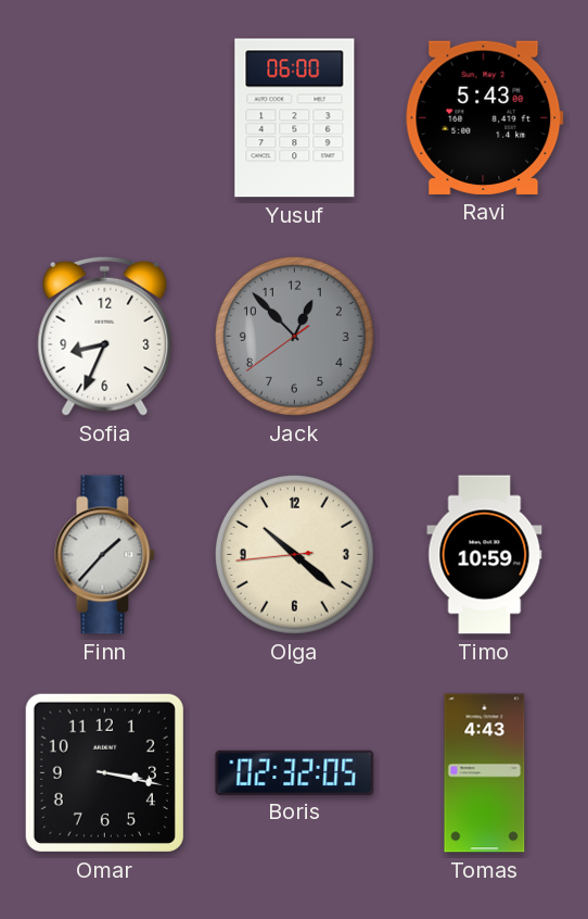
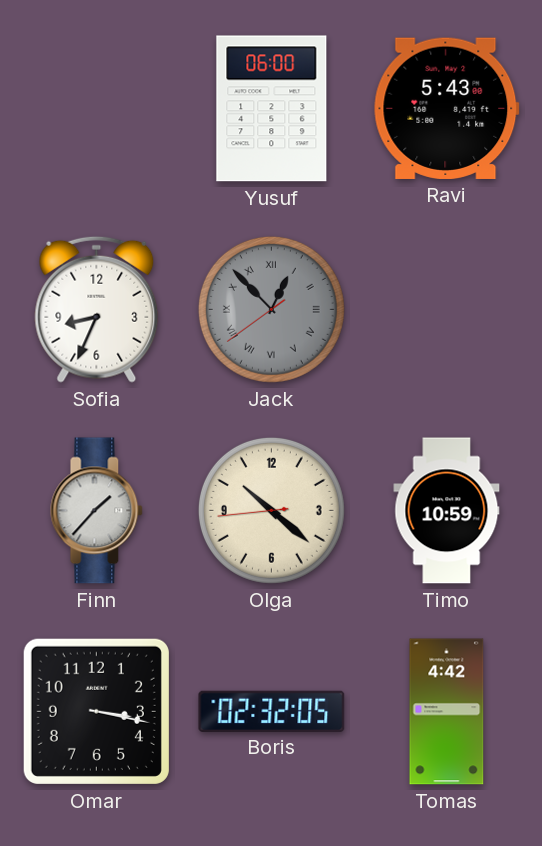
Jack numerals: Arabic -> Roman
Tomas: 4:43 -> 4:42
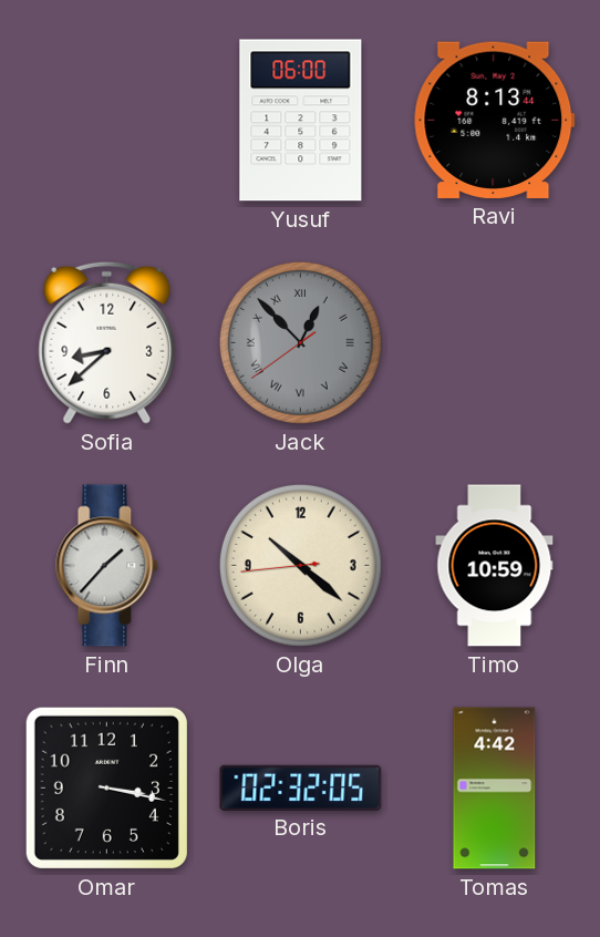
Ravi: 5:43 -> 8:13
Sofia: 8:34 -> 8:38
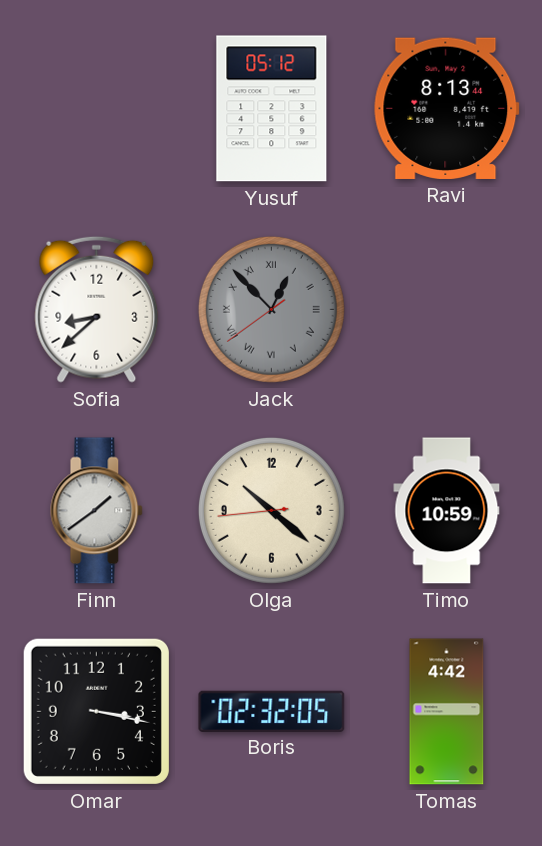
Yusuf: 06:00 -> 05:12
Finn: 1:37 -> 1:39
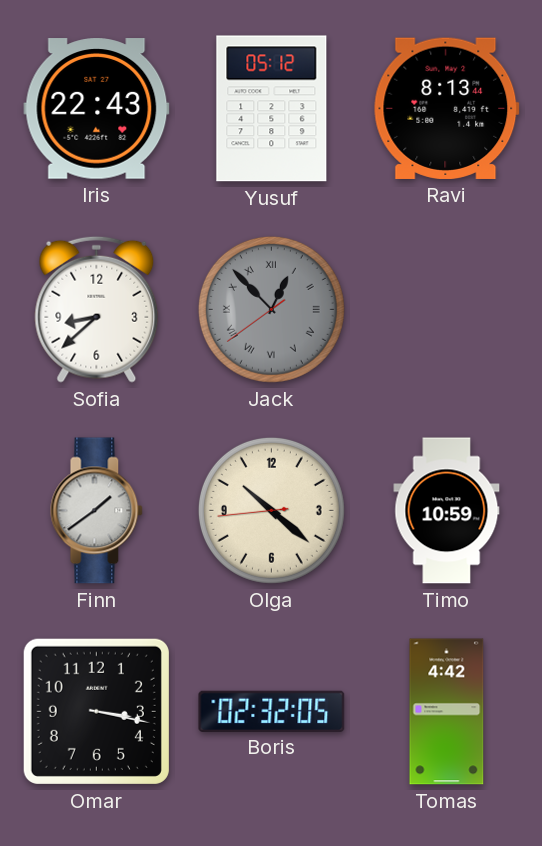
Iris: none -> 22:43
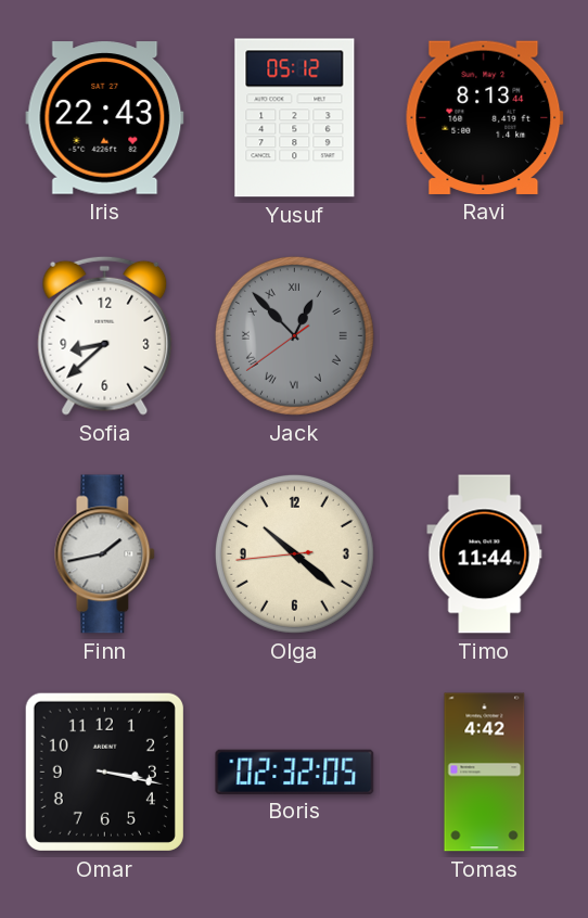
Finn: 1:39 -> 1:43
Timo: 10:59 -> 11:44
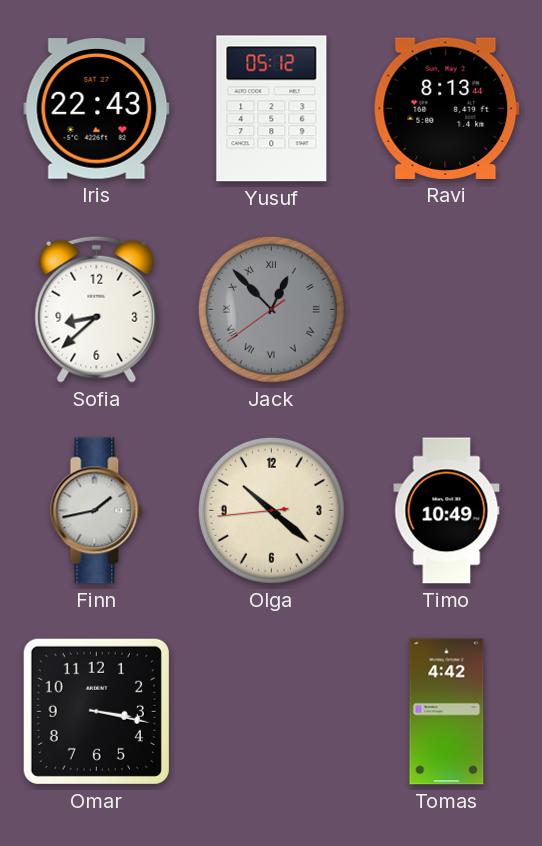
Timo: 11:44 -> 10:49
Boris: 02:32 -> none
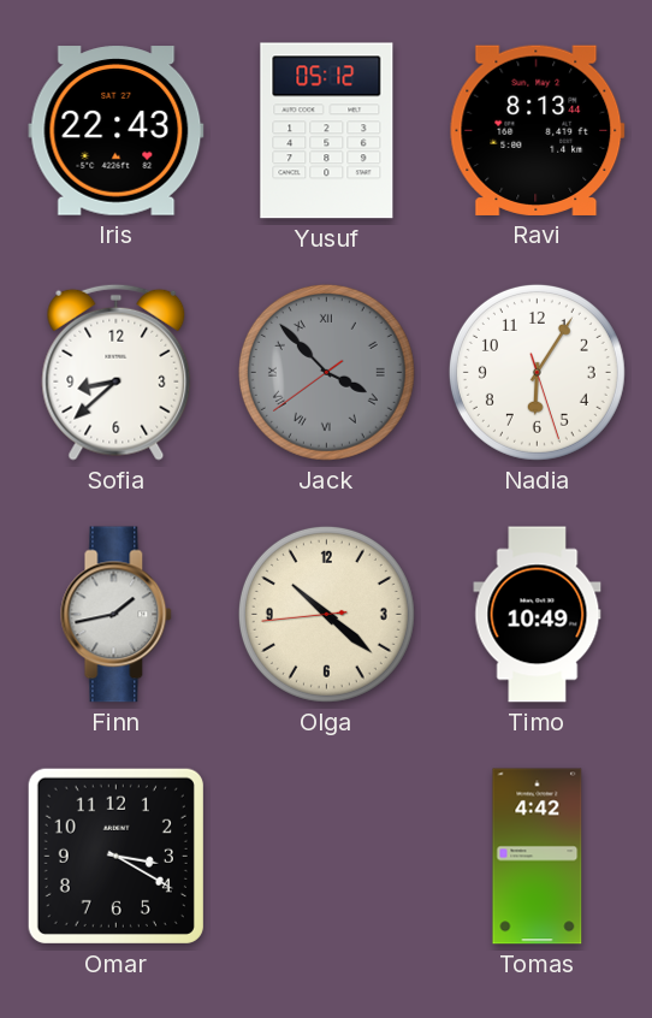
Jack: 12:52 -> 3:52
Nadia: none -> 6:05
Omar: 3:17 -> 3:20
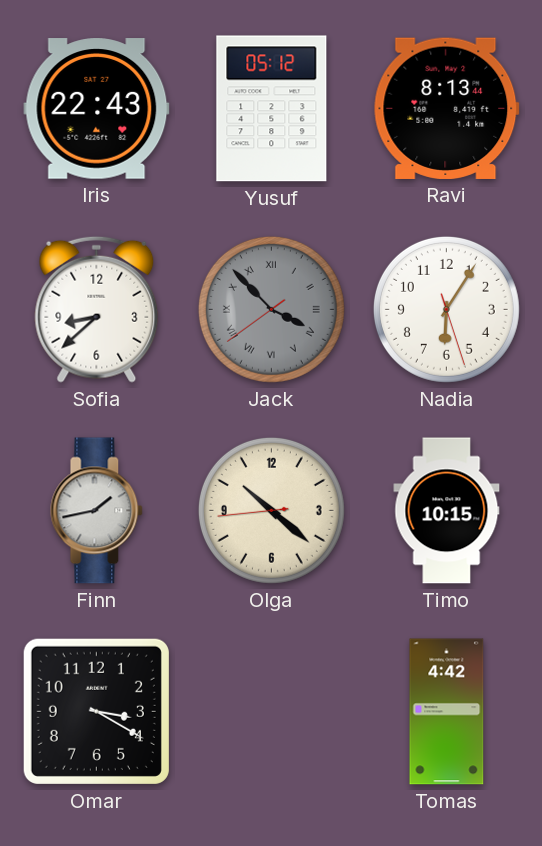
Timo: 10:49 -> 10:15
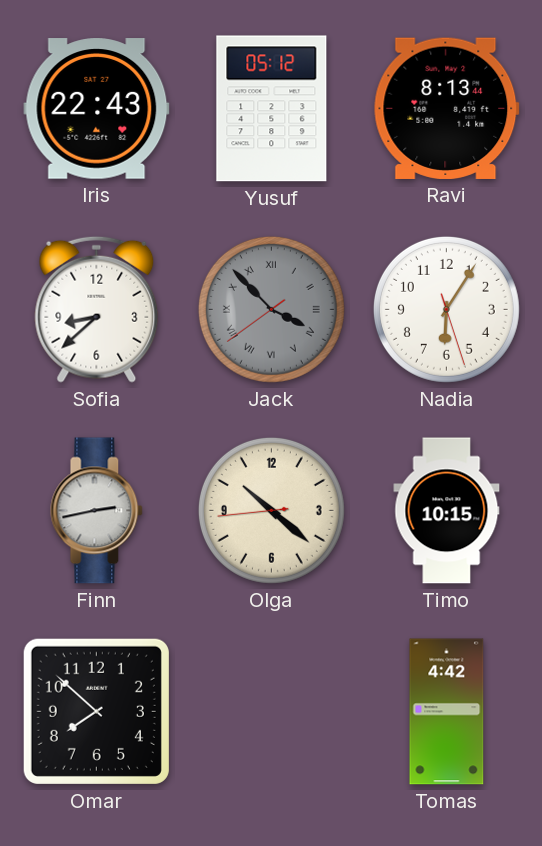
Finn: 1:43 -> 2:43
Omar: 3:20 -> 7:52
